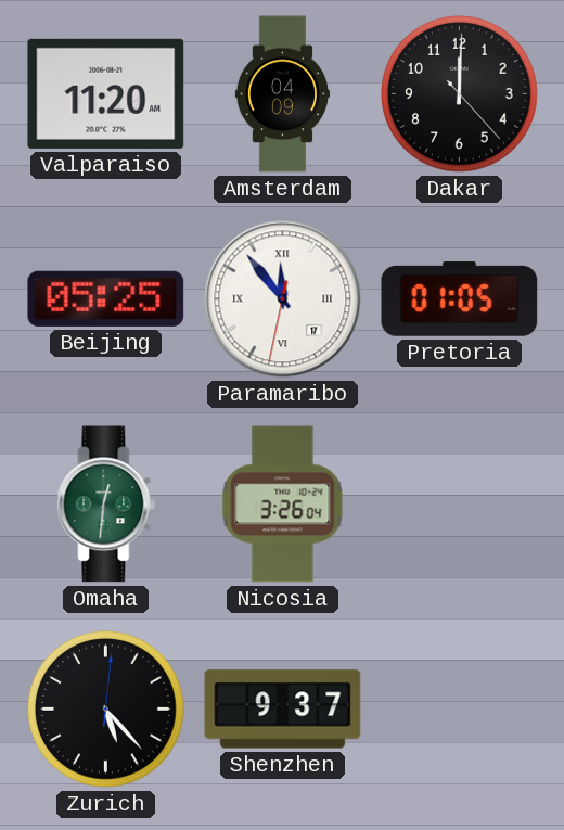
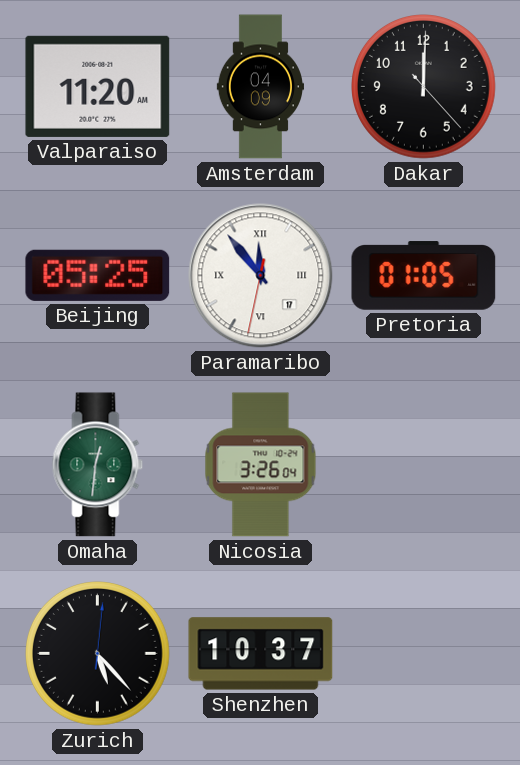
Shenzhen: 9:37 -> 10:37
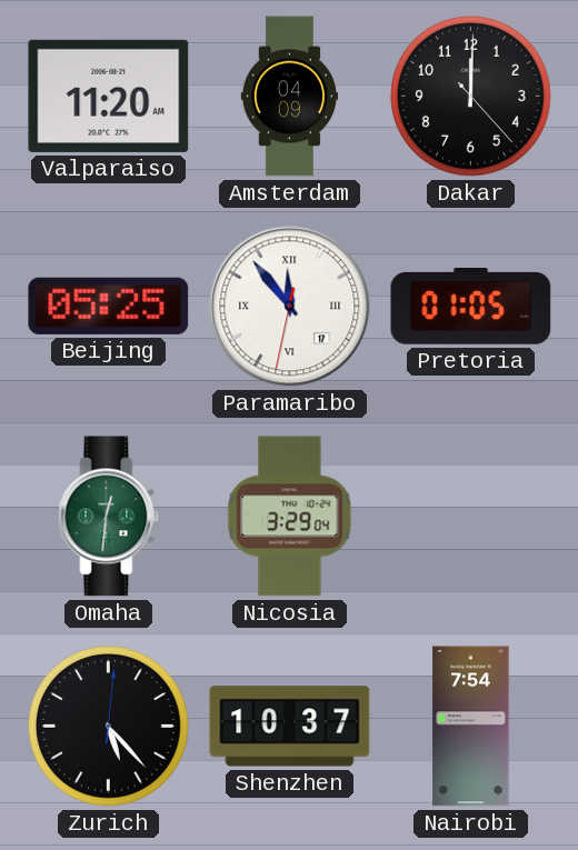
Nicosia: 3:26 -> 3:29
Nairobi: none -> 7:54
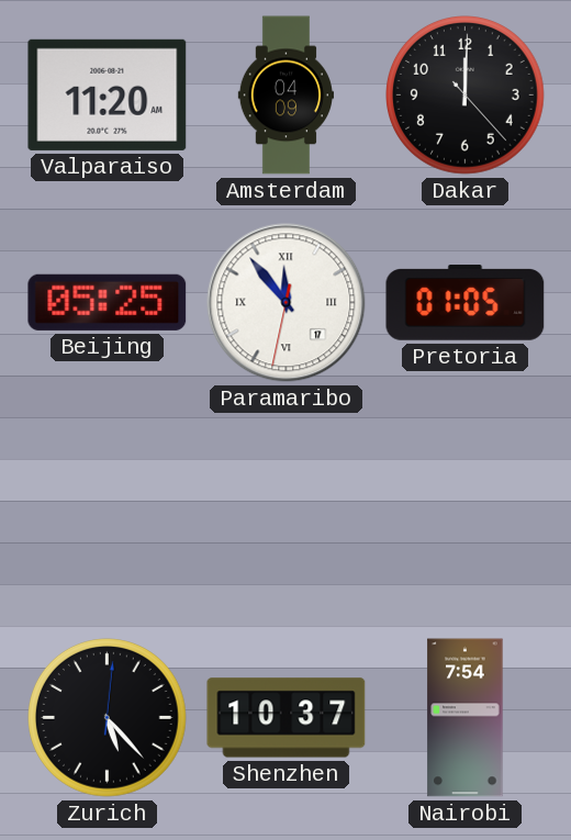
Omaha: 12:31 -> none
Nicosia: 3:29 -> none
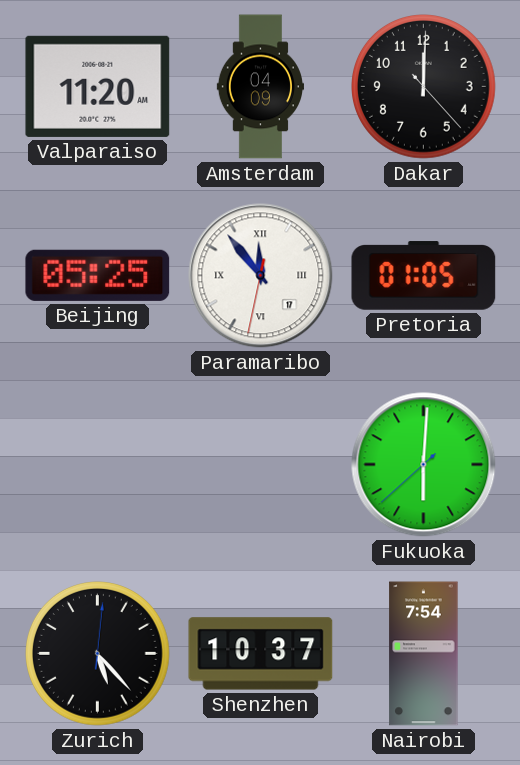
Fukuoka: none -> 6:00
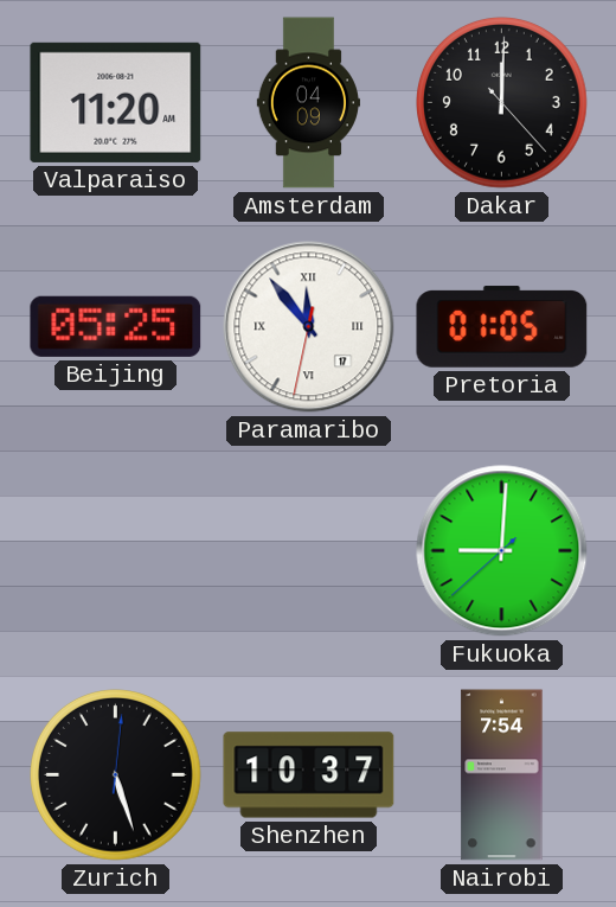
Fukuoka: 6:00 -> 9:00
Zurich: 5:23 -> 5:27
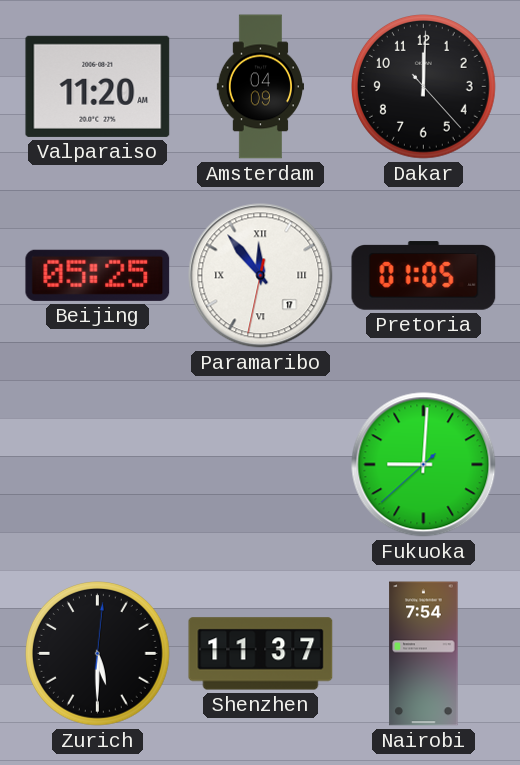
Zurich: 5:27 -> 5:30
Shenzhen: 10:37 -> 11:37
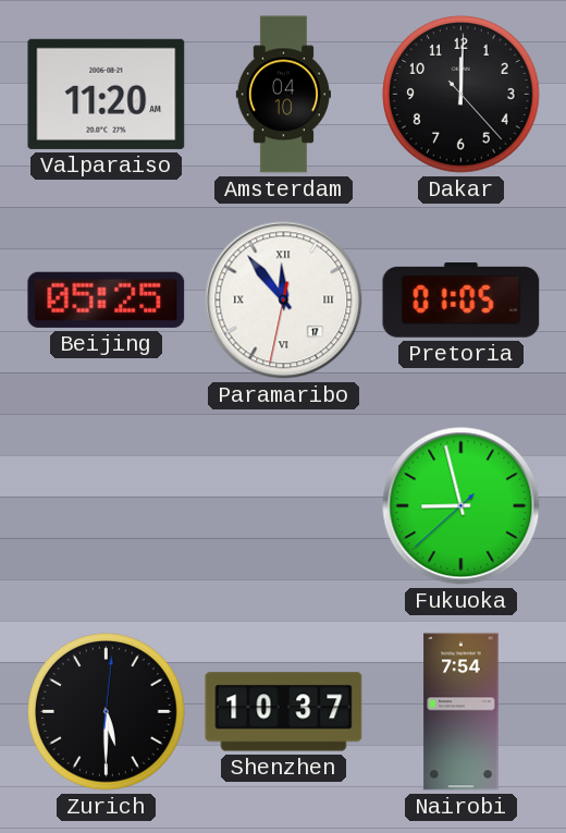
Amsterdam: 04:09 -> 04:10
Fukuoka: 9:00 -> 8:57
Shenzhen: 11:37 -> 10:37
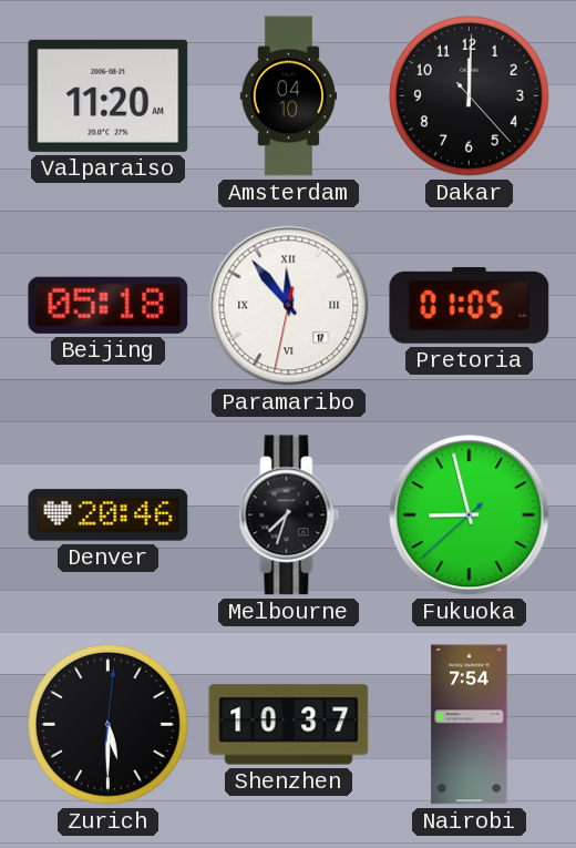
Beijing: 05:25 -> 05:18
Denver: none -> 20:46
Melbourne: none -> 7:33
